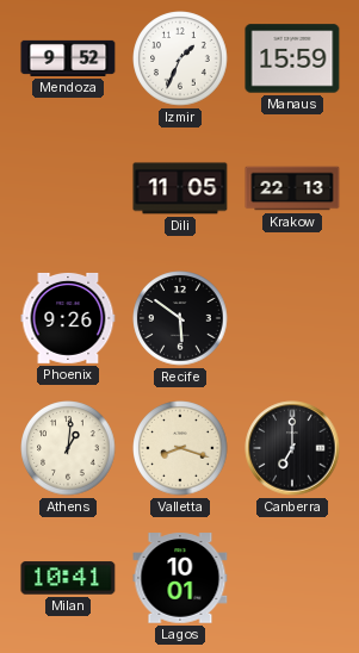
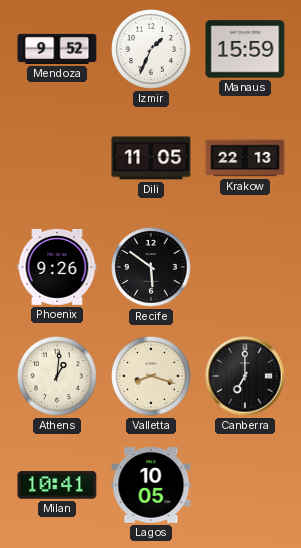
Lagos: 10:01 -> 10:05
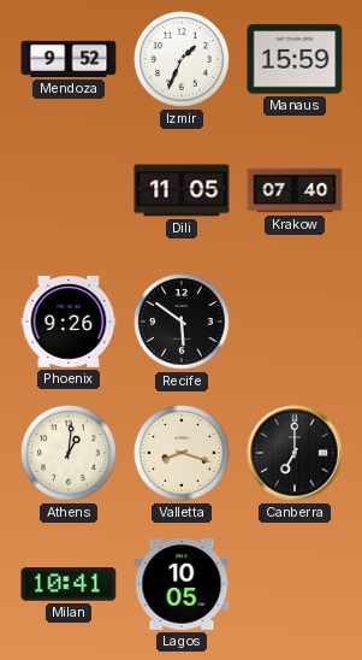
Krakow: 22:13 -> 07:40
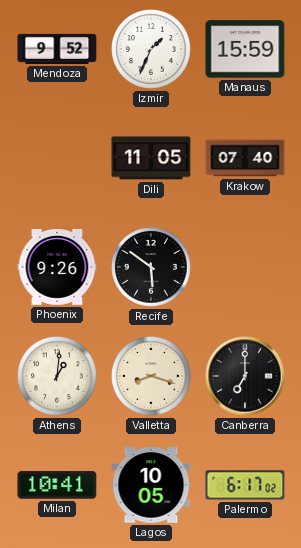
Palermo: none -> 6:17
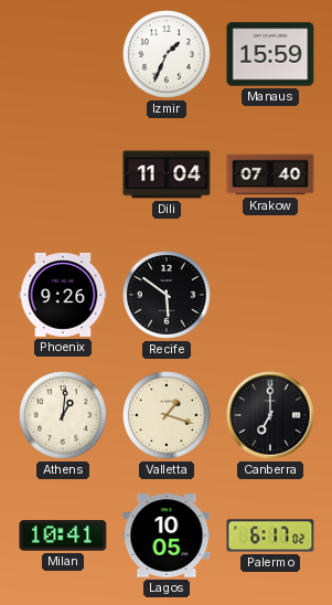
Mendoza: 9:52 -> none
Dili: 11:05 -> 11:04
Valletta: 8:18 -> 1:18
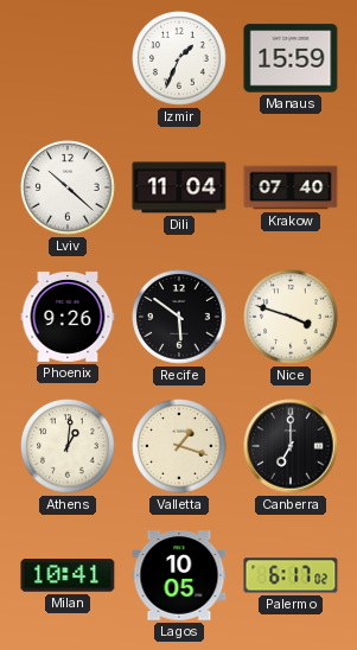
Lviv: none -> 10:22
Nice: none -> 3:48
